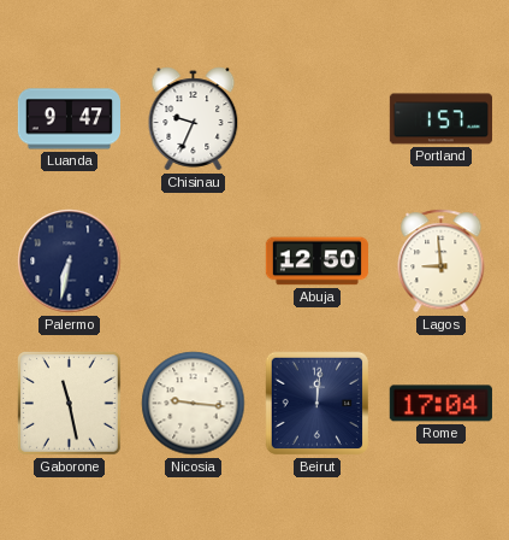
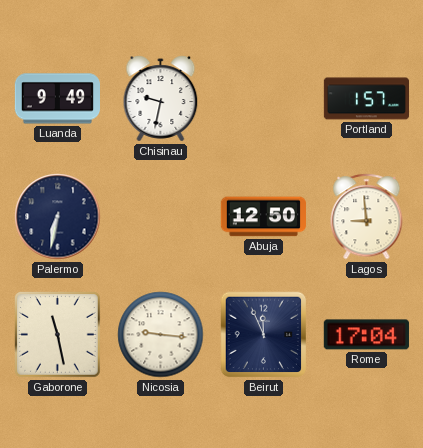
Luanda: 9:47 -> 9:49
Chisinau: 9:34 -> 9:32
Beirut: 12:01 -> 11:56
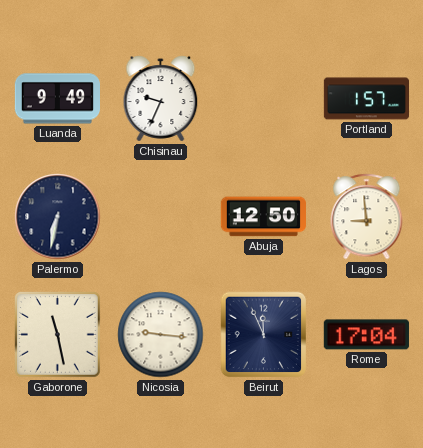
Chisinau: 9:32 -> 9:34
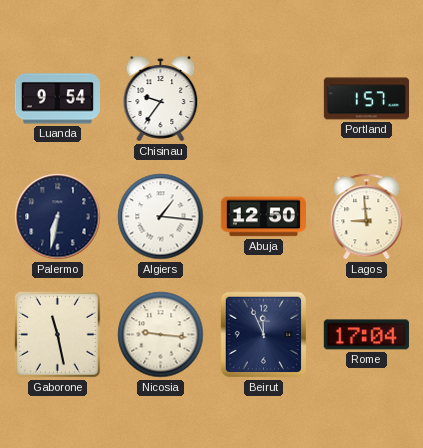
Luanda: 9:49 -> 9:54
Chisinau: 9:34 -> 9:36
Algiers: none -> 1:16
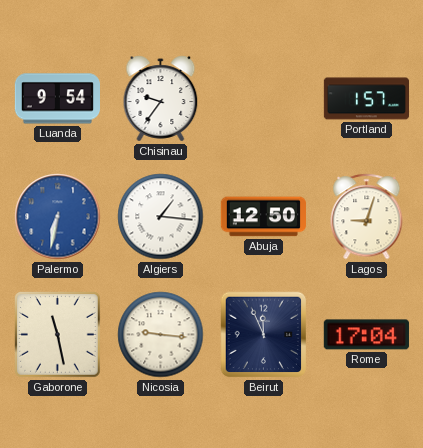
Palermo dial: navy -> blue
Lagos: 8:59 -> 9:03
